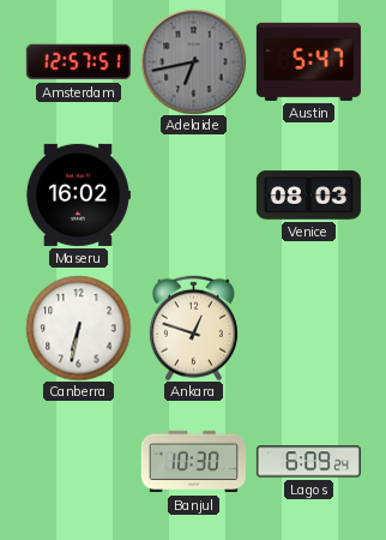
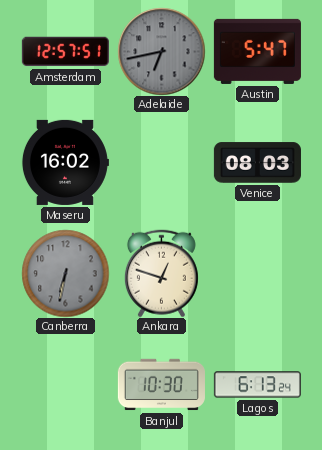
Canberra dial: white -> grey
Lagos: 6:09 -> 6:13
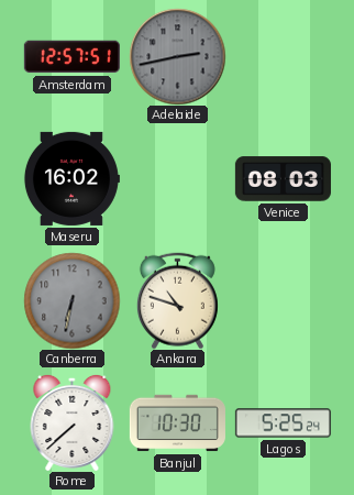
Adelaide: 6:43 -> 2:43
Austin: 5:47 -> none
Ankara: 12:48 -> 10:48
Rome: none -> 7:38
Lagos: 6:13 -> 5:25
